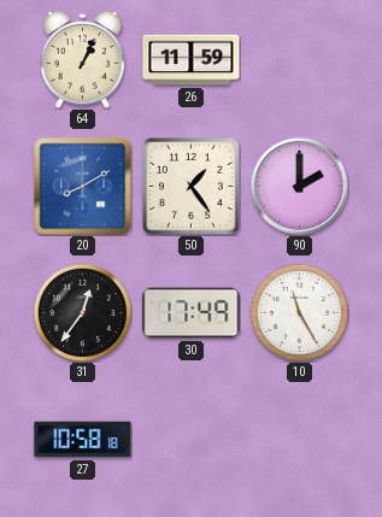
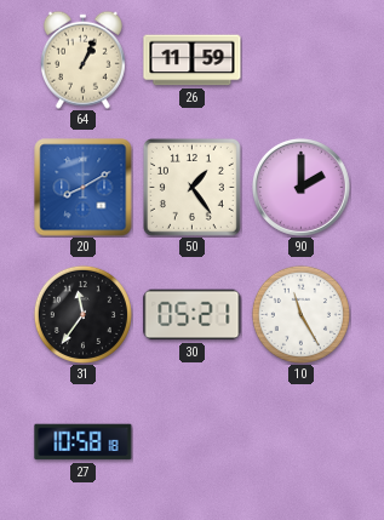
31: 12:36 -> 11:36
30: 17:49 -> 05:21
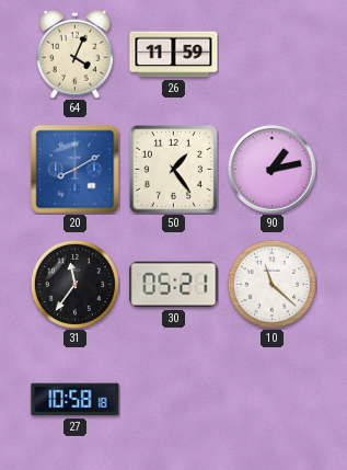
64: 1:04 -> 4:04
90: 2:00 -> 1:13
10: 11:25 -> 11:22
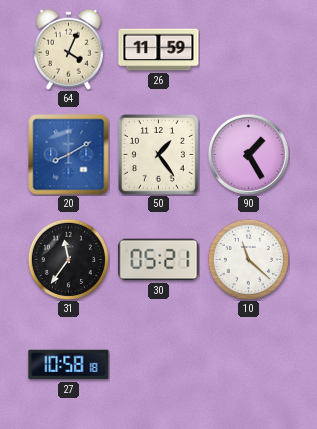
90: 1:13 -> 1:25
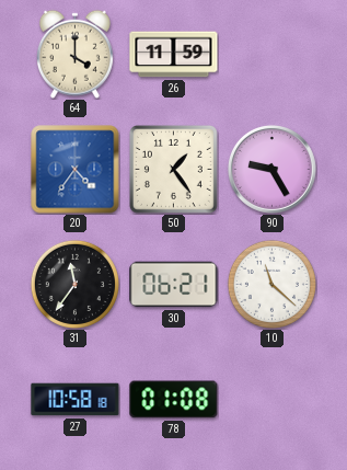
64: 4:04 -> 4:00
20: 8:10 -> 4:36
90: 1:25 -> 9:25
30: 05:21 -> 06:21
78: none -> 01:08
